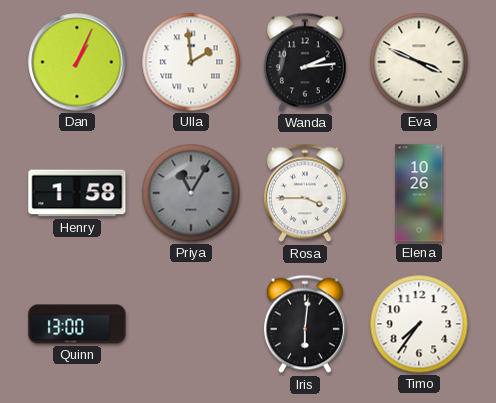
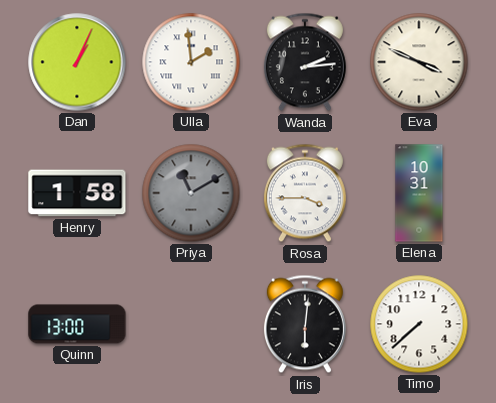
Priya: 11:05 -> 11:10
Elena: 10:26 -> 10:31
Timo: 7:36 -> 7:38
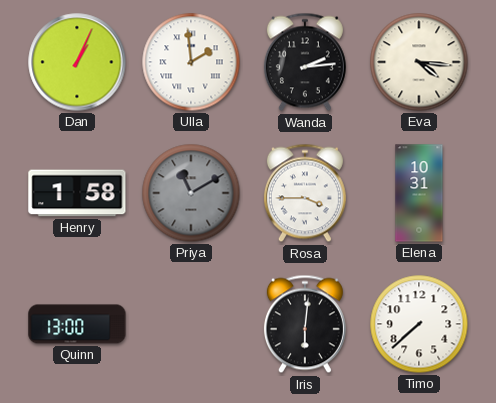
Eva: 3:49 -> 4:16
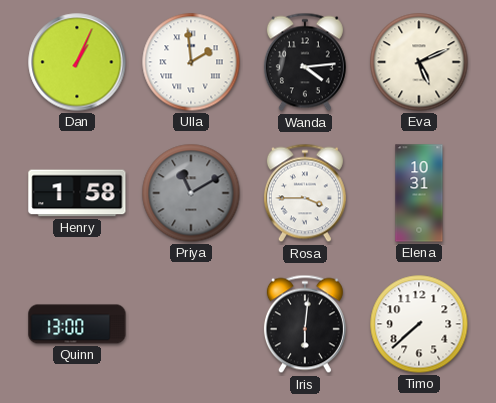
Wanda: 2:14 -> 4:14
Eva: 4:16 -> 5:11
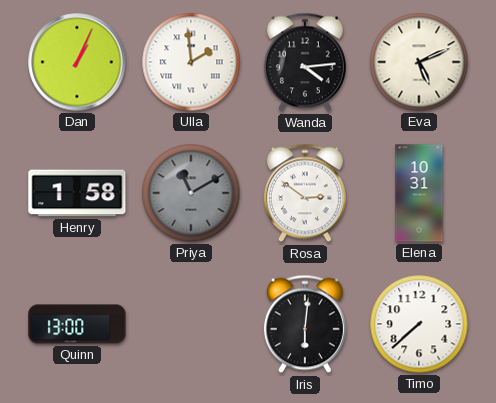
Rosa: 3:45 -> 2:51
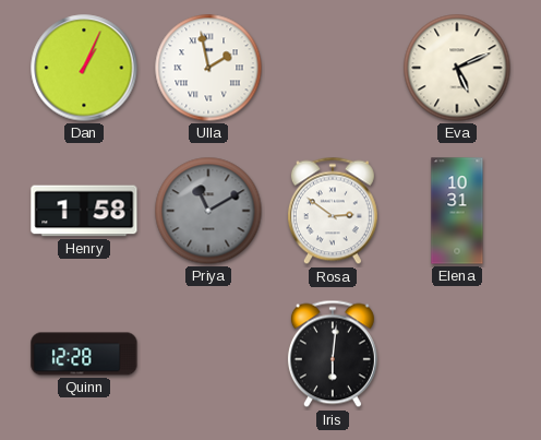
Ulla: 1:59 -> 1:58
Wanda: 4:14 -> none
Quinn: 13:00 -> 12:28
Timo: 7:38 -> none
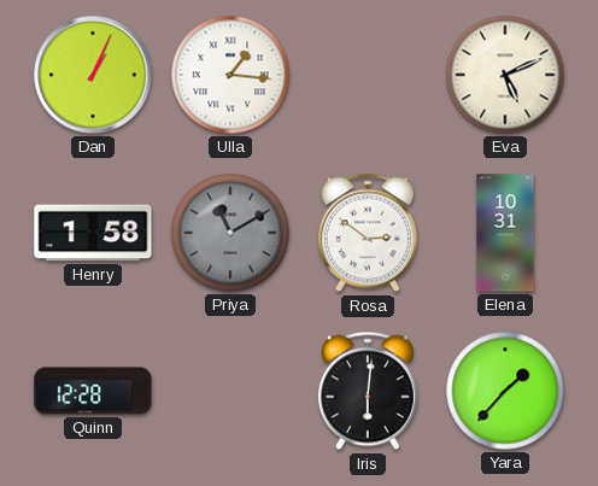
Ulla: 1:58 -> 1:16
Yara: none -> 1:37
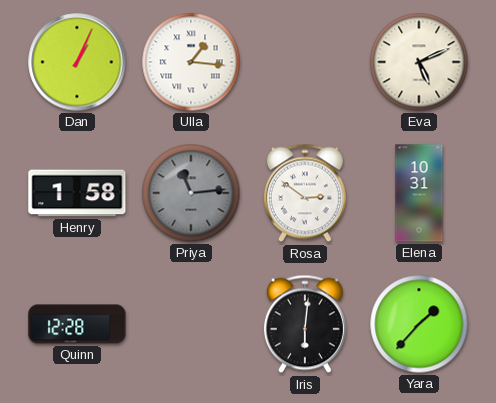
Priya: 11:10 -> 11:14
